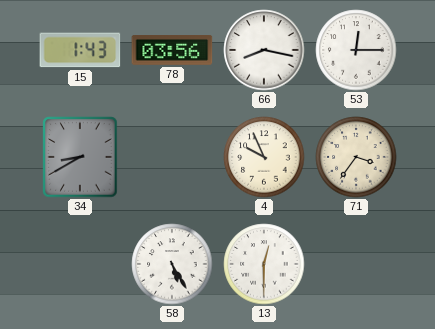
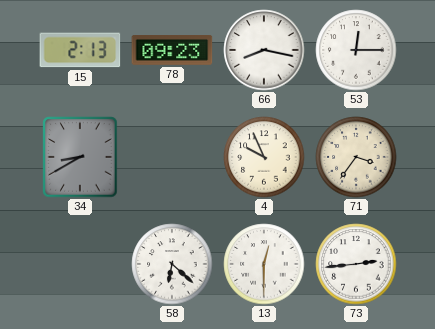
15: 1:43 -> 2:13
78: 03:56 -> 09:23
58: 5:25 -> 6:22
73: none -> 2:44
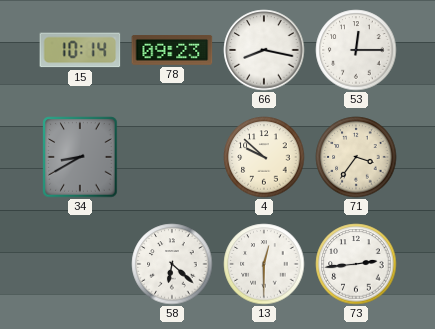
15: 2:13 -> 10:14
4: 9:56 -> 9:52
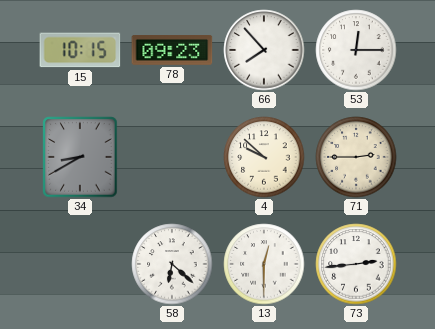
15: 10:14 -> 10:15
66: 8:17 -> 7:53
71: 3:36 -> 2:45
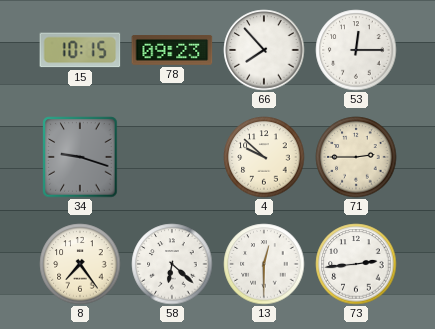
34: 8:40 -> 9:18
8: none -> 7:24
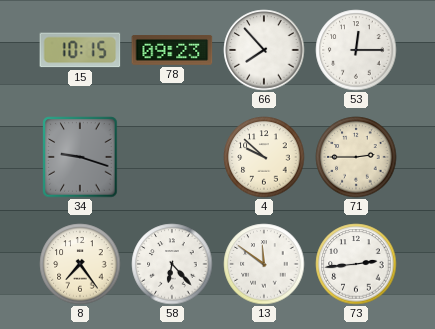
58: 6:22 -> 6:23
13: 12:30 -> 11:51
